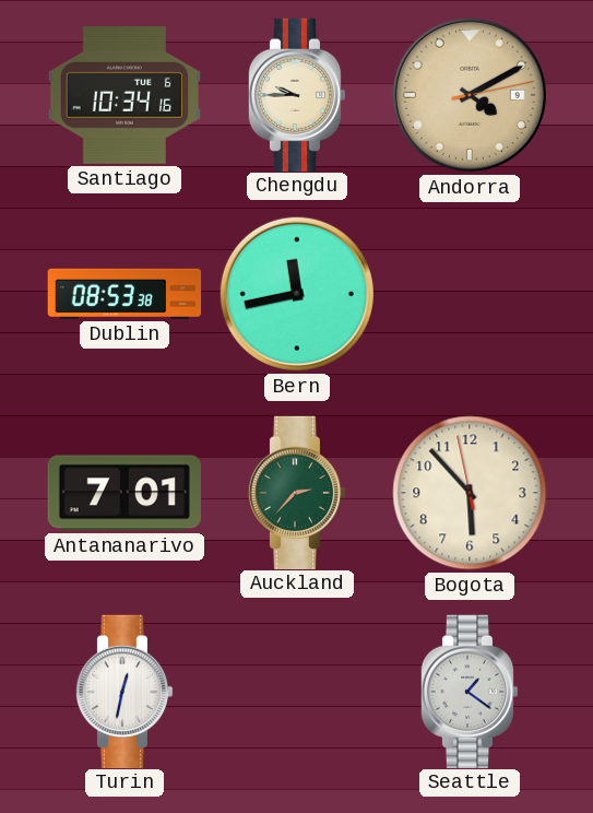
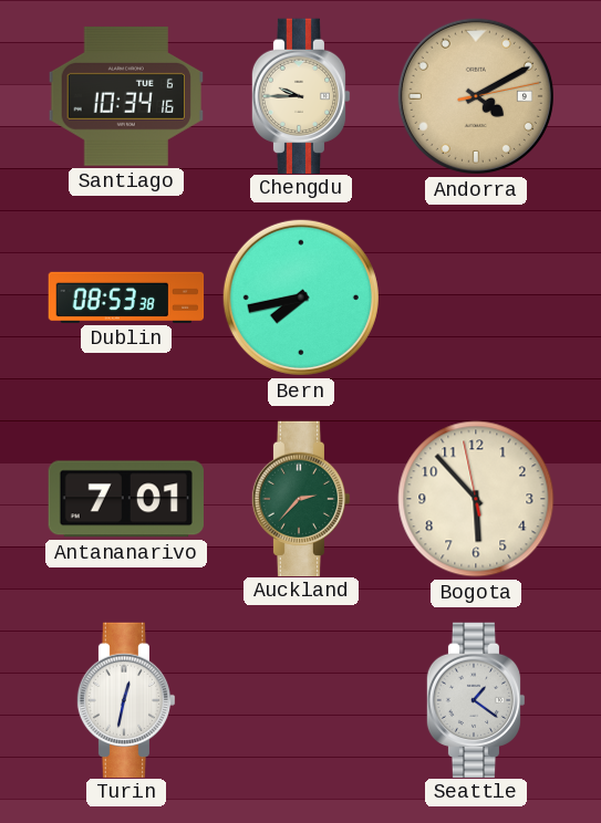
Bern: 11:43 -> 7:43
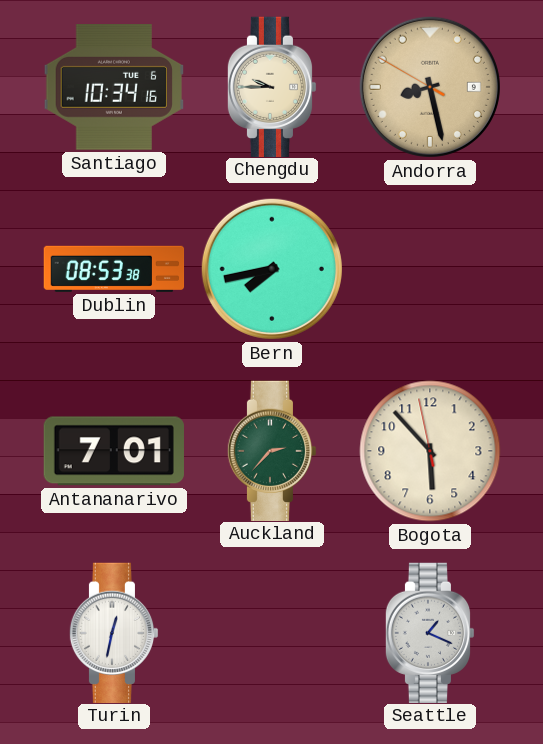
Andorra: 4:10 -> 8:27
Seattle: 1:21 -> 1:19
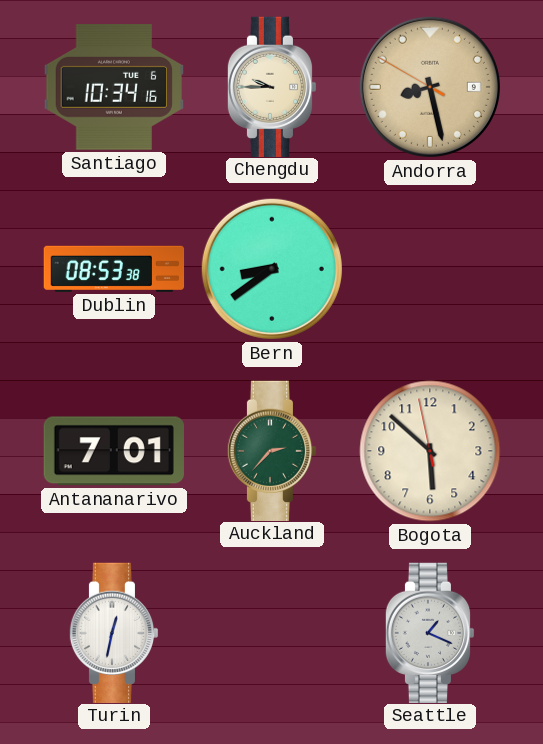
Bern: 7:43 -> 8:39
Bogota: 5:52 -> 5:51
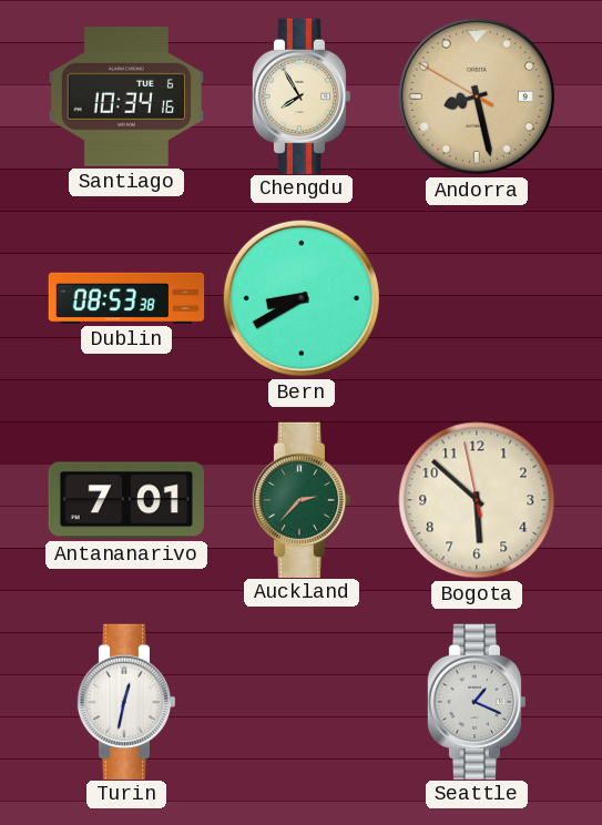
Chengdu: 9:45 -> 7:55
Bern: 8:39 -> 8:40
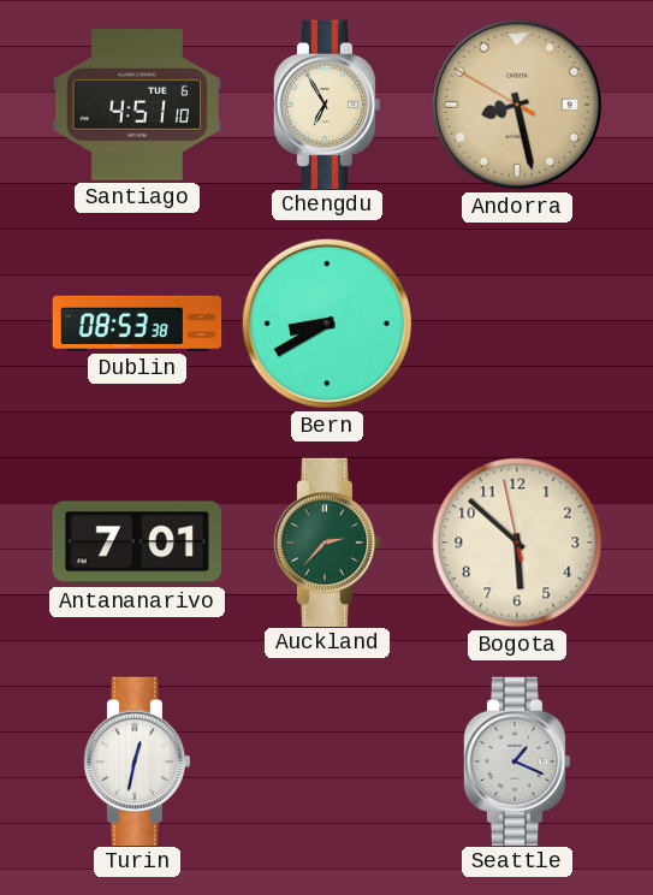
Santiago: 10:34 -> 4:51
Chengdu: 7:55 -> 6:55
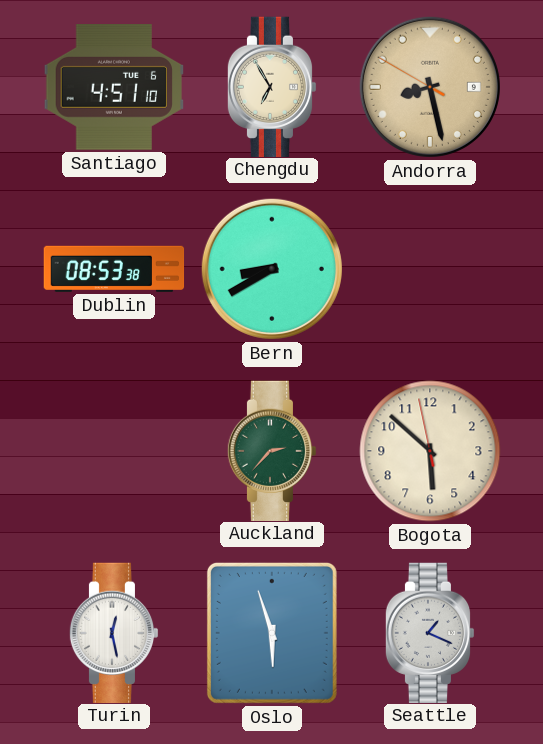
Antananarivo: 7:01 -> none
Turin: 12:32 -> 12:28
Oslo: none -> 5:57
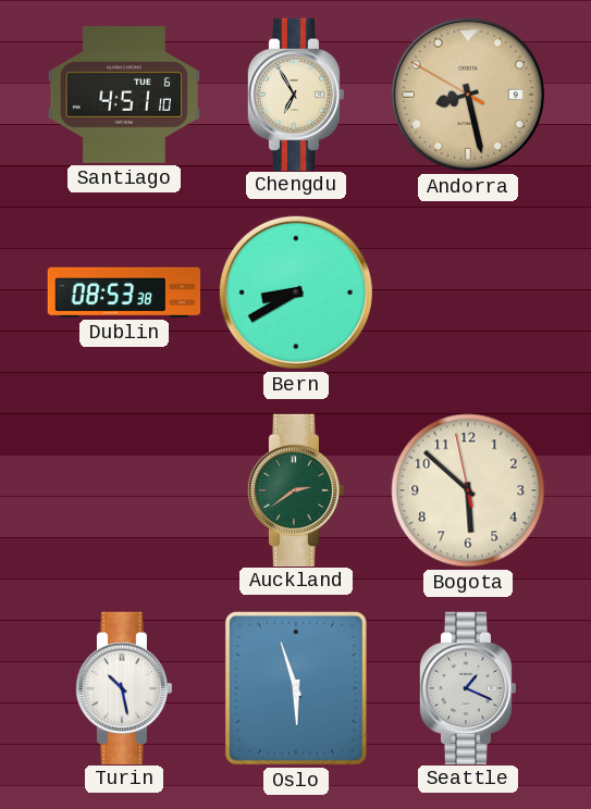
Auckland: 2:37 -> 2:39
Turin: 12:28 -> 10:28
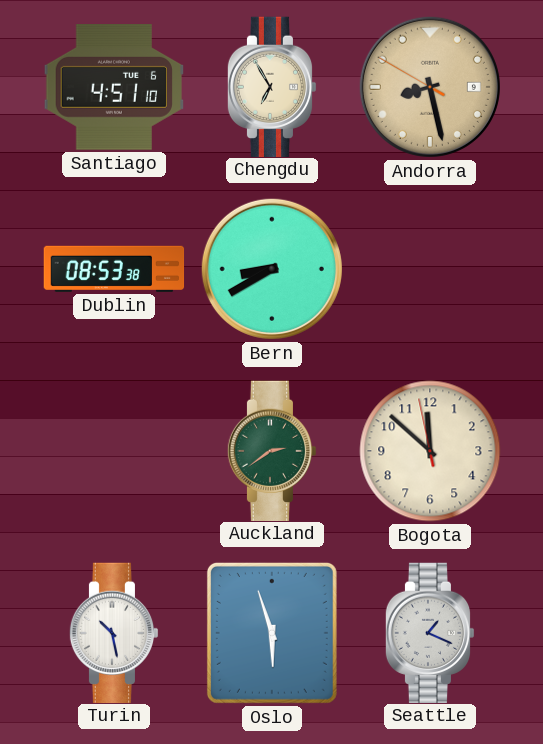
Bogota: 5:51 -> 11:51
